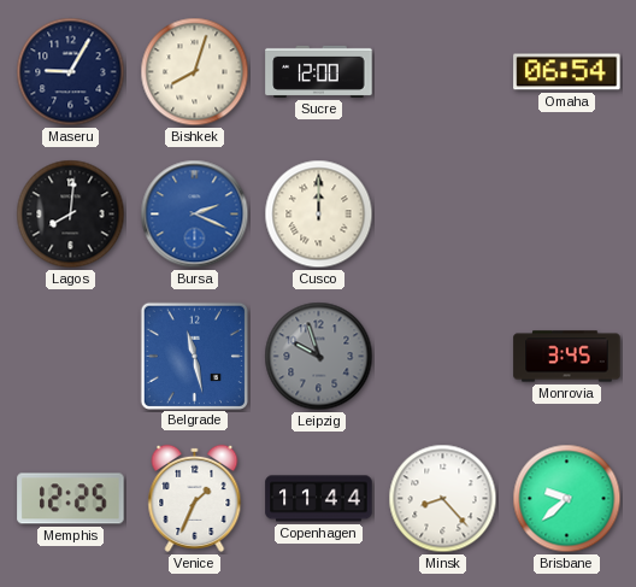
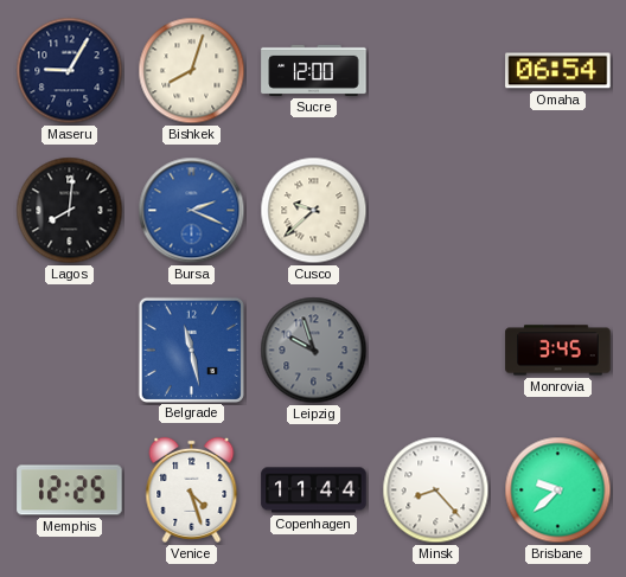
Cusco: 12:00 -> 9:38
Venice: 1:34 -> 4:27
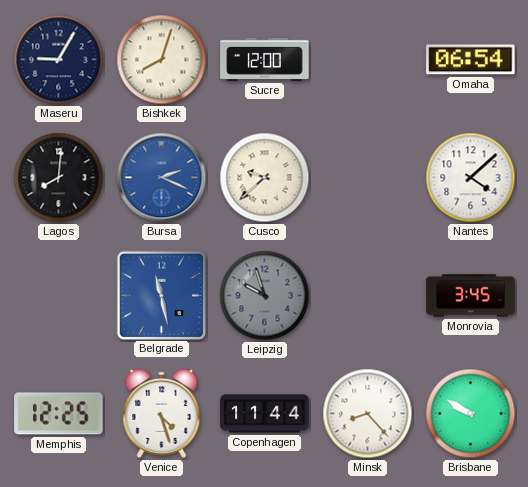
Nantes: none -> 4:08
Brisbane: 9:38 -> 9:50
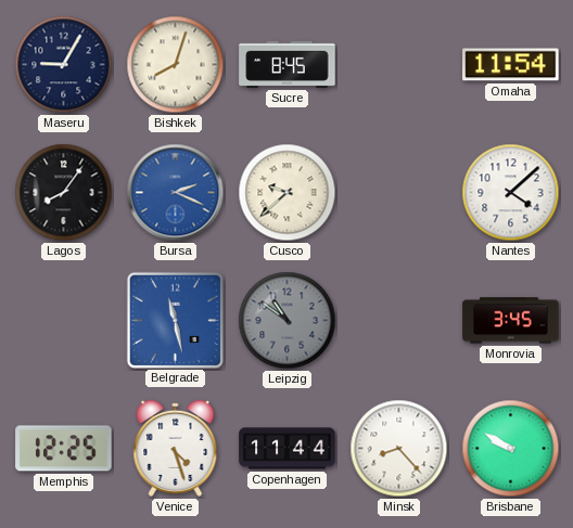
Sucre: 12:00 -> 8:45
Omaha: 06:54 -> 11:54
Lagos: 8:01 -> 8:06
Leipzig: 9:57 -> 10:51
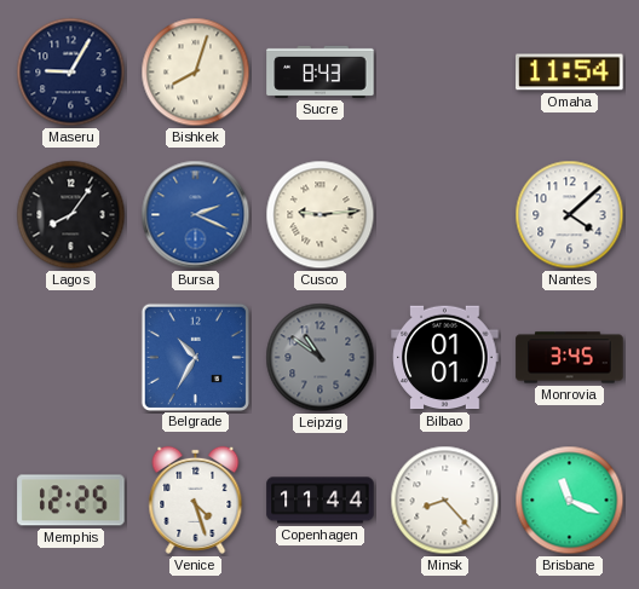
Sucre: 8:45 -> 8:43
Cusco: 9:38 -> 9:14
Belgrade: 11:28 -> 10:35
Bilbao: none -> 01:01
Brisbane: 9:50 -> 11:19
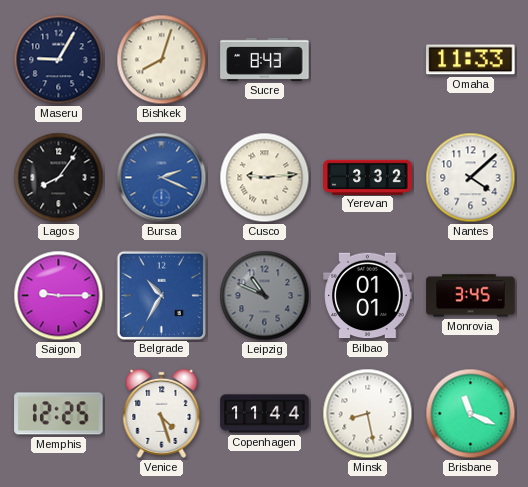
Omaha: 11:54 -> 11:33
Yerevan: none -> 3:32
Saigon: none -> 9:15
Leipzig: 10:51 -> 10:49
Minsk: 8:23 -> 8:28
